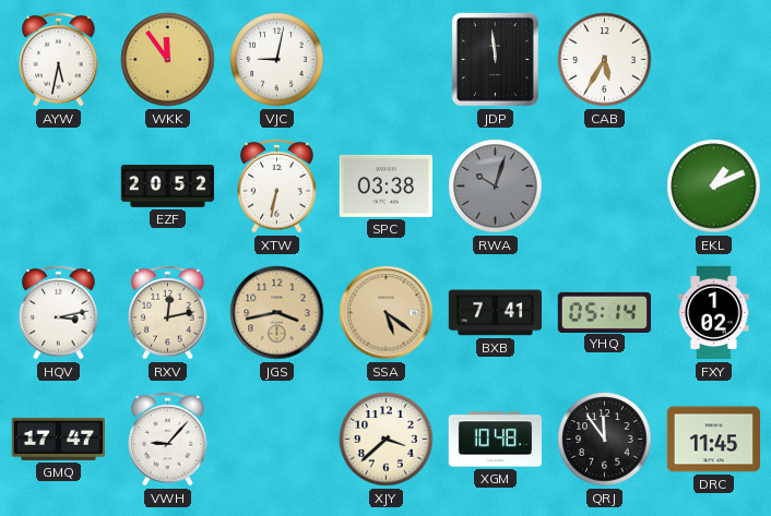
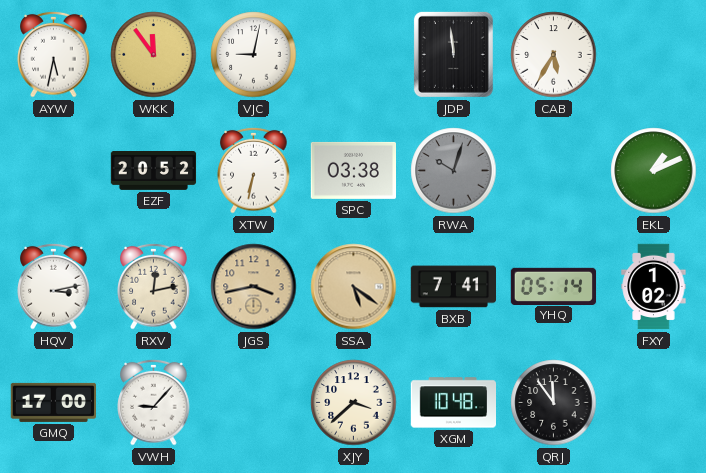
GMQ: 17:47 -> 17:00
DRC: 11:45 -> none
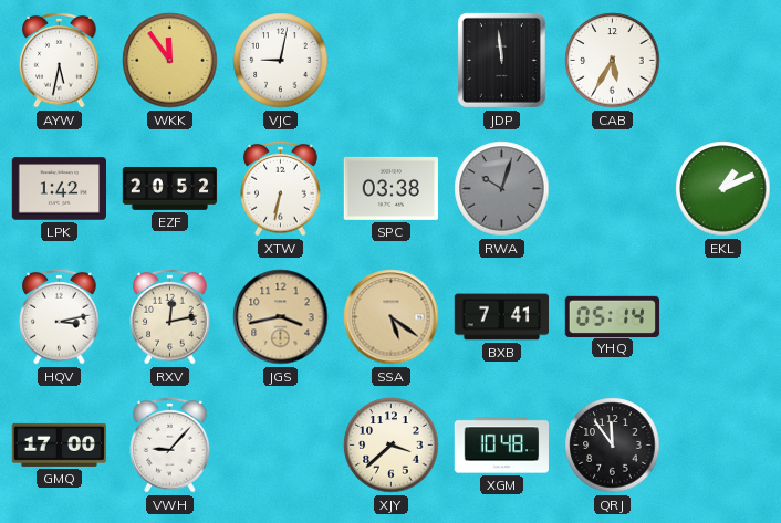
LPK: none -> 1:42
FXY: 1:02 -> none
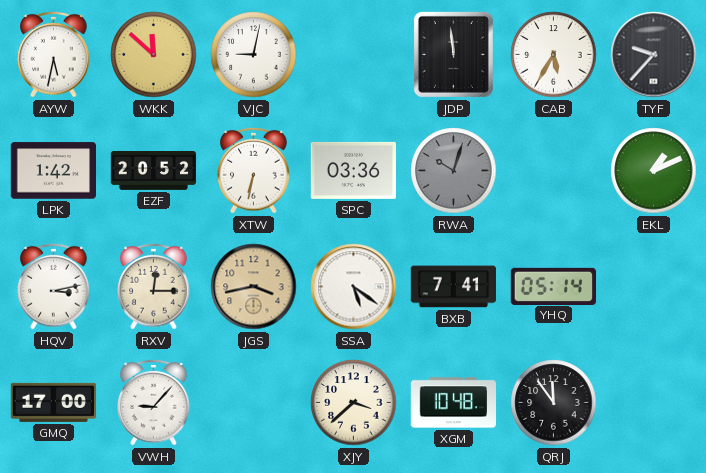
WKK: 11:54 -> 11:52
TYF: none -> 9:37
SPC: 03:38 -> 03:36
RXV: 12:13 -> 12:15
SSA dial: champagne -> white
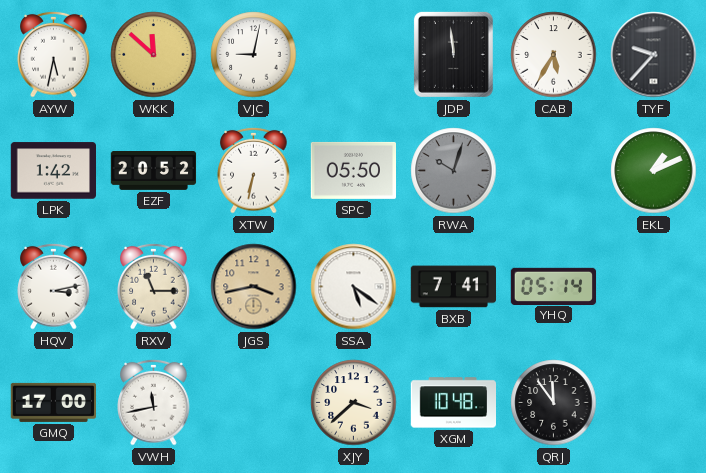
SPC: 03:36 -> 05:50
RXV: 12:15 -> 11:15
VWH: 9:07 -> 11:43
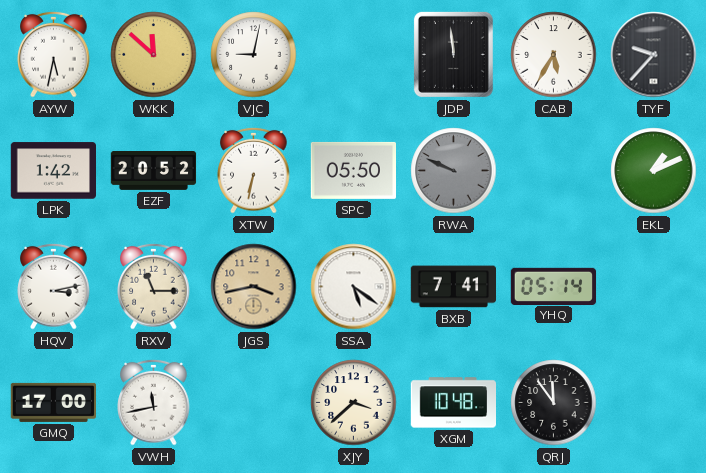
RWA: 10:03 -> 9:49
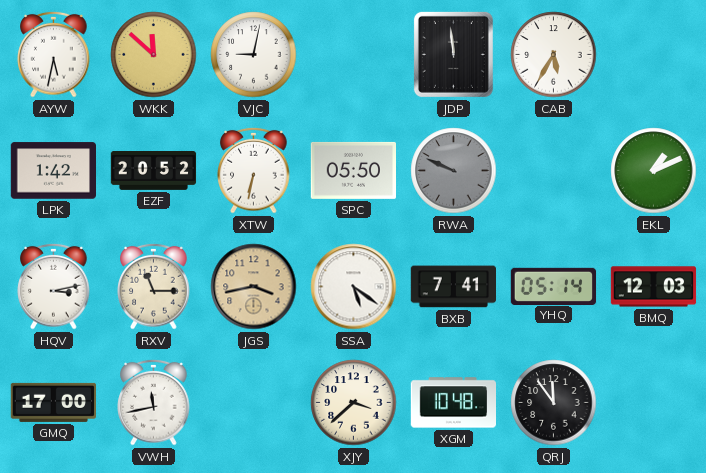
TYF: 9:37 -> none
BMQ: none -> 12:03
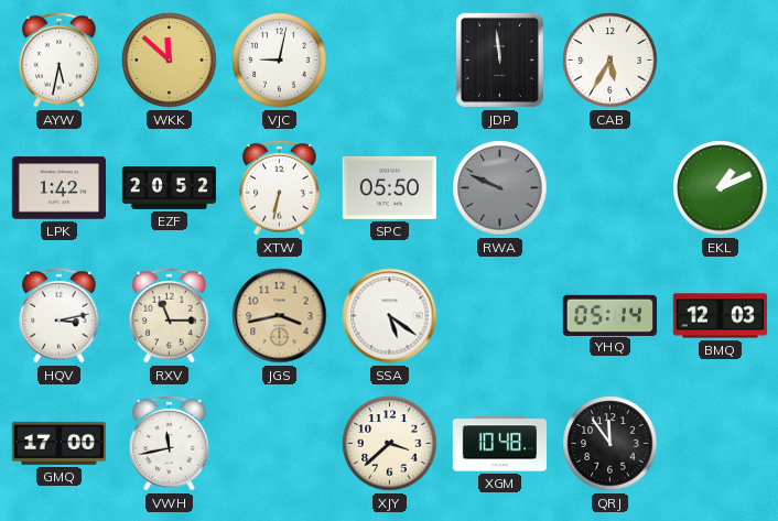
BXB: 7:41 -> none
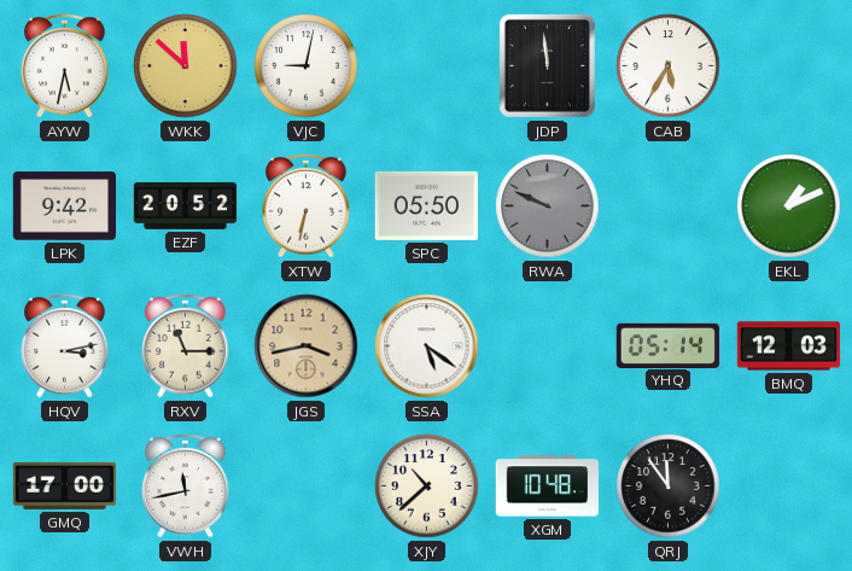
LPK: 1:42 -> 9:42
XJY: 3:38 -> 10:38
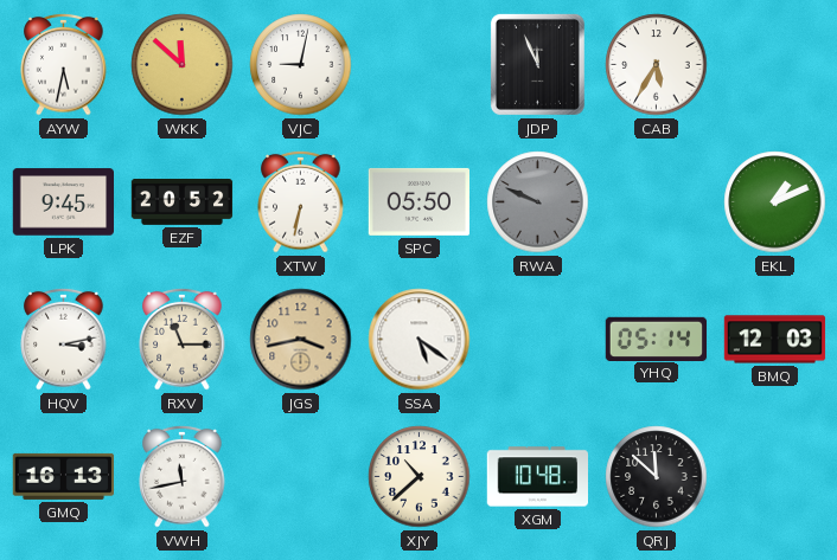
JDP: 11:59 -> 11:56
LPK: 9:42 -> 9:45
GMQ: 17:00 -> 16:13
QRJ: 11:54 -> 11:52
